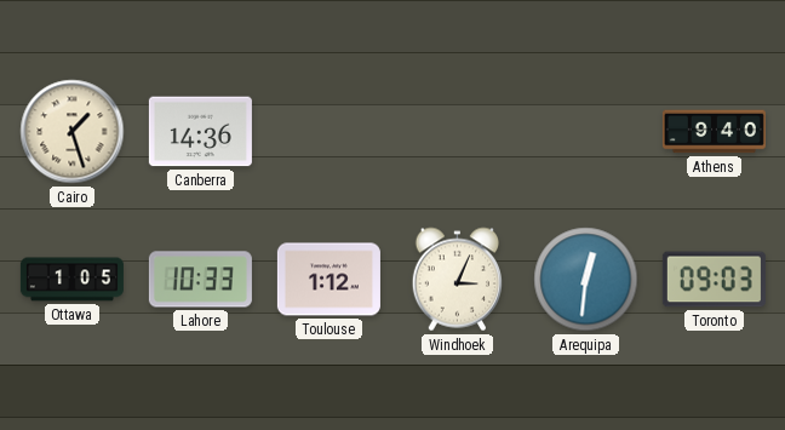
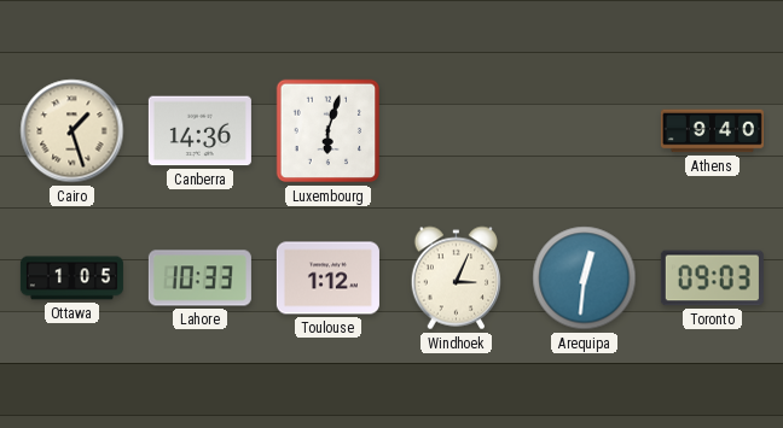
Luxembourg: none -> 6:03
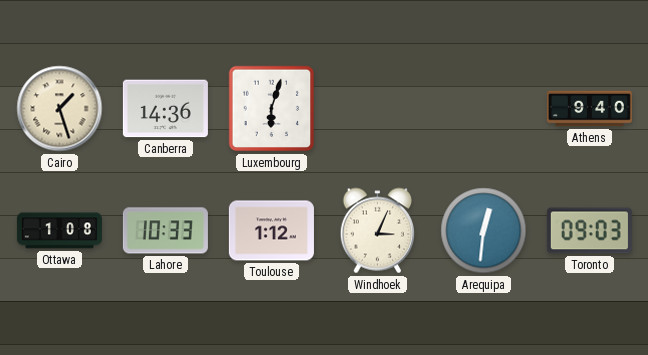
Ottawa: 1:05 -> 1:08
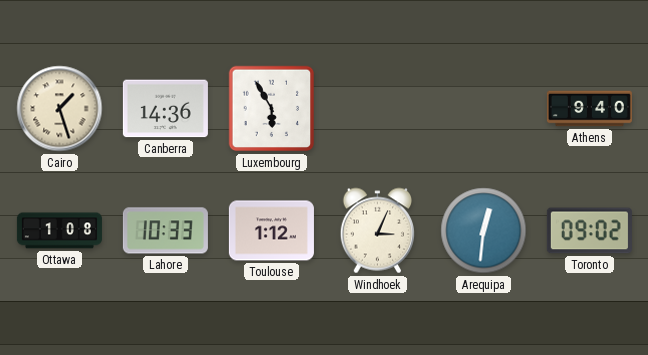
Luxembourg: 6:03 -> 5:55
Toronto: 09:03 -> 09:02
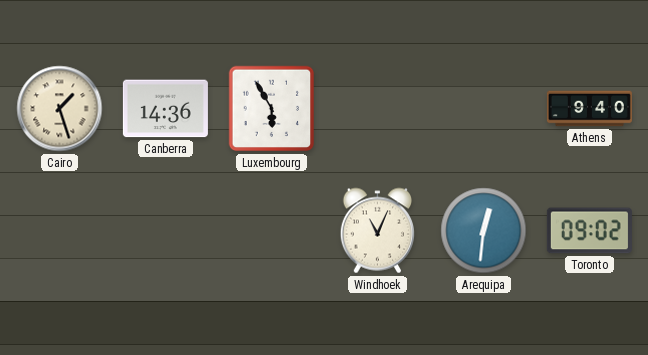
Ottawa: 1:08 -> none
Lahore: 10:33 -> none
Toulouse: 1:12 -> none
Windhoek: 3:04 -> 11:04
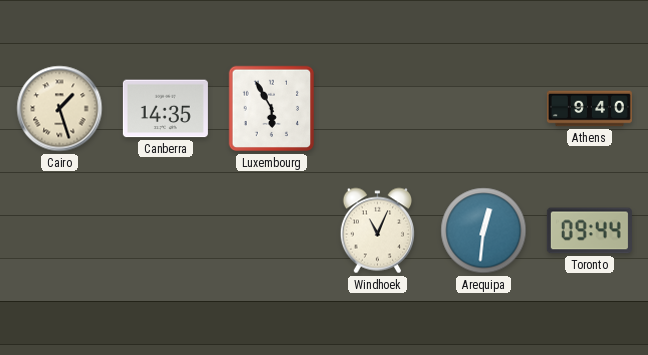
Canberra: 14:36 -> 14:35
Toronto: 09:02 -> 09:44
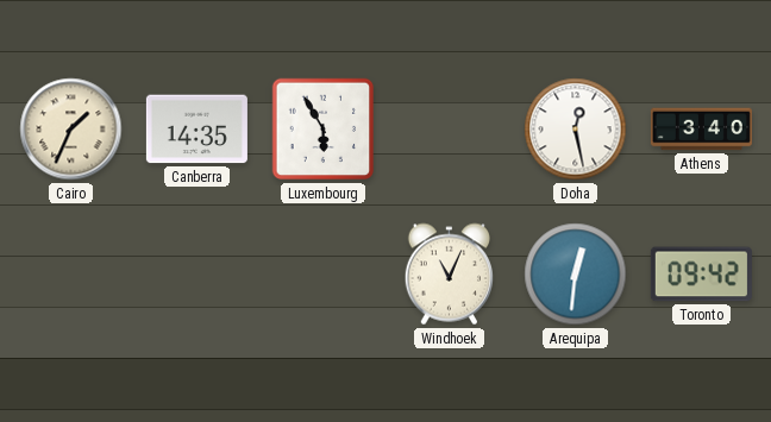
Cairo: 1:27 -> 1:34
Doha: none -> 12:28
Athens: 9:40 -> 3:40
Toronto: 09:44 -> 09:42
